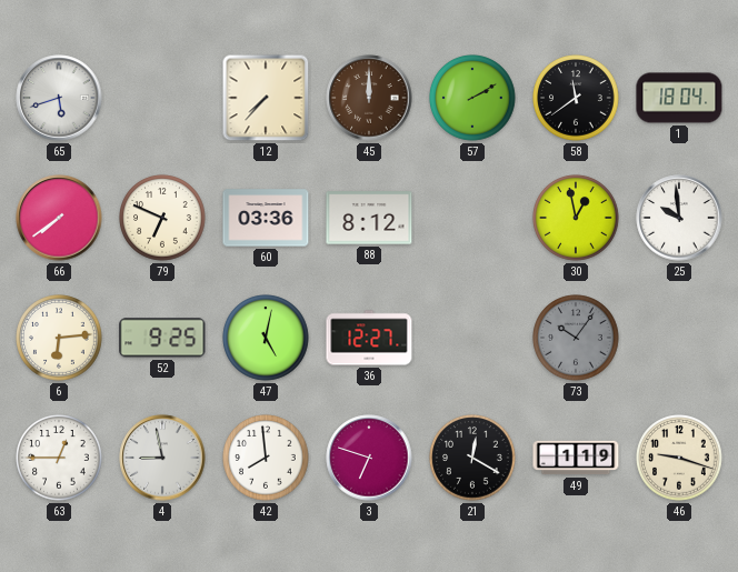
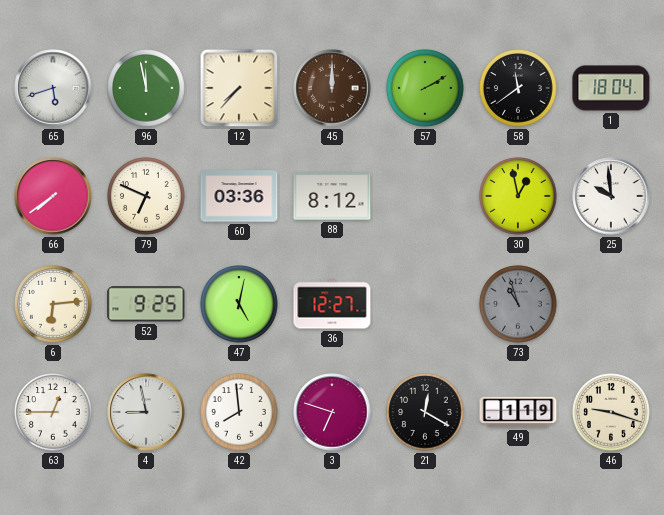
96: none -> 11:58
73: 10:06 -> 10:57
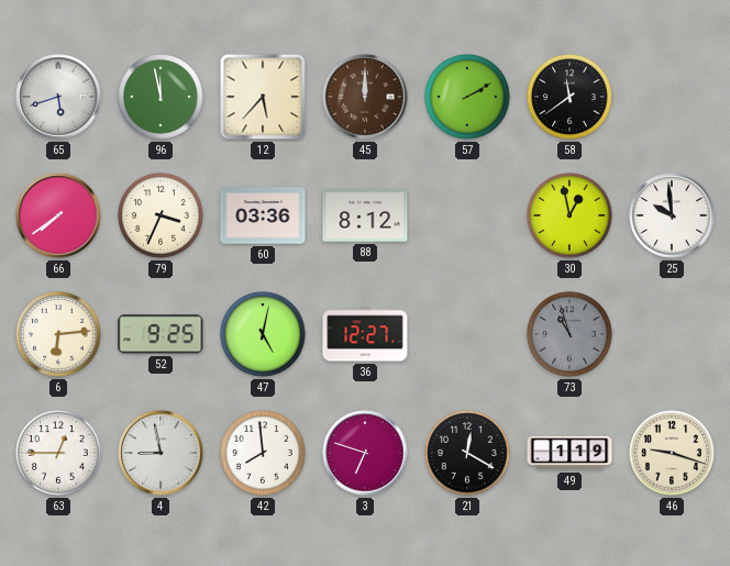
12: 7:37 -> 5:37
1: 18:04 -> none
79: 6:49 -> 3:34
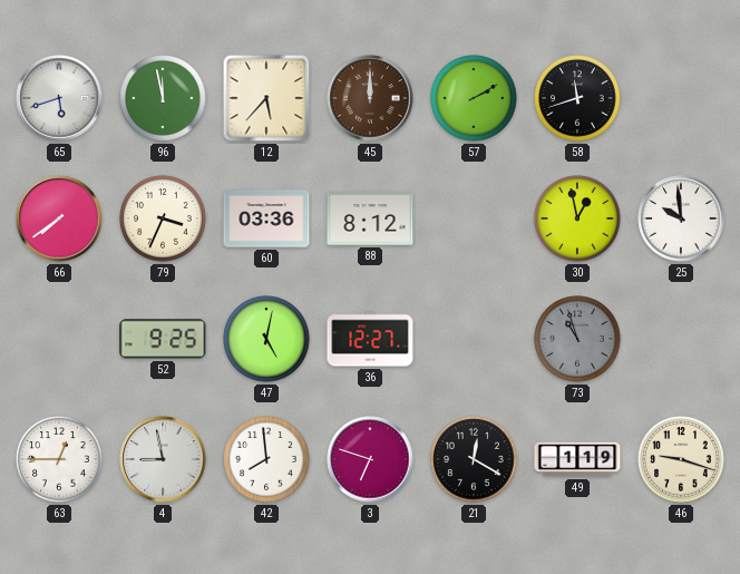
58: 11:39 -> 11:42
6: 6:14 -> none
